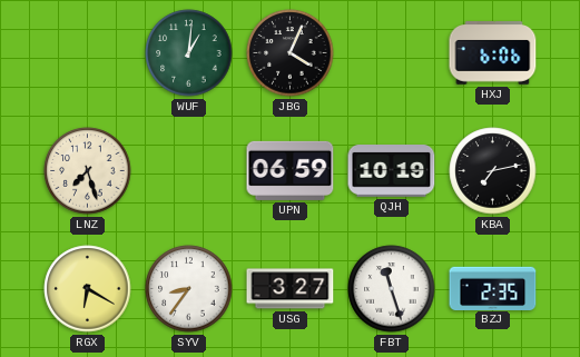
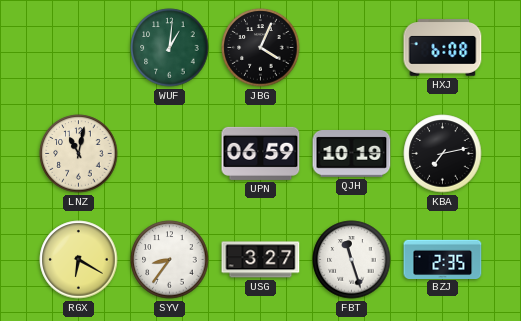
HXJ: 6:06 -> 6:08
LNZ: 7:27 -> 11:02
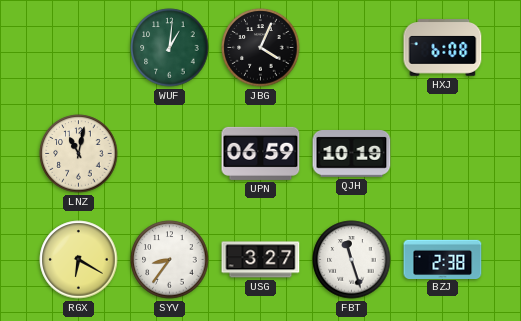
KBA: 7:13 -> none
BZJ: 2:35 -> 2:38
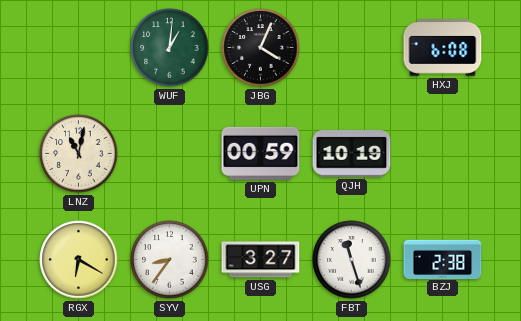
UPN: 06:59 -> 00:59
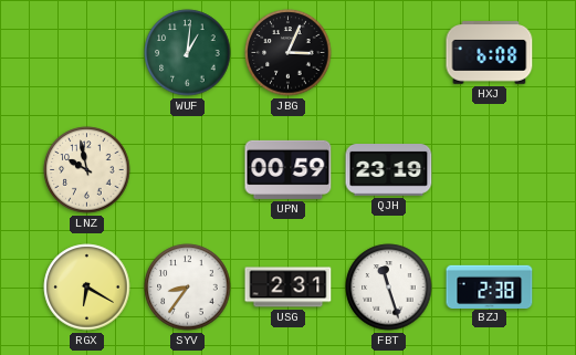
JBG: 4:04 -> 3:04
LNZ: 11:02 -> 9:58
QJH: 10:19 -> 23:19
USG: 3:27 -> 2:31
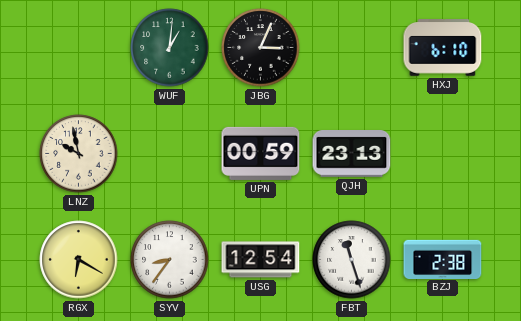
HXJ: 6:08 -> 6:10
QJH: 23:19 -> 23:13
USG: 2:31 -> 12:54
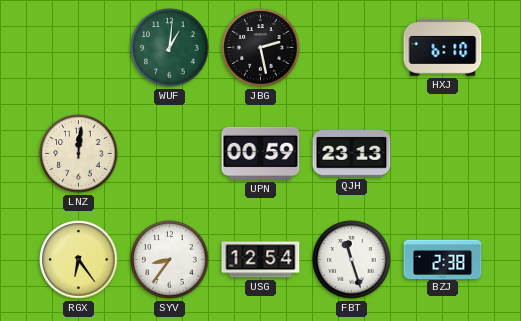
JBG: 3:04 -> 2:28
LNZ: 9:58 -> 12:01
RGX: 6:20 -> 6:24
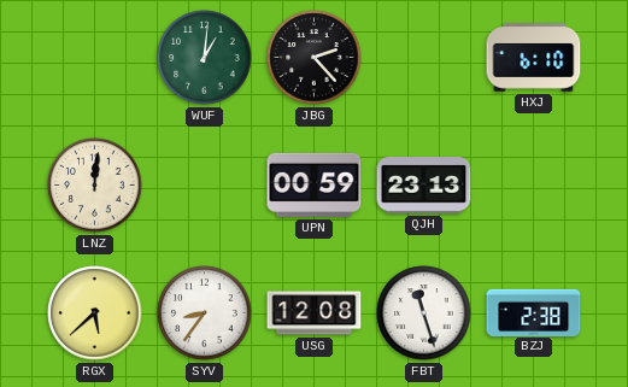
JBG: 2:28 -> 2:23
RGX: 6:24 -> 5:38
USG: 12:54 -> 12:08
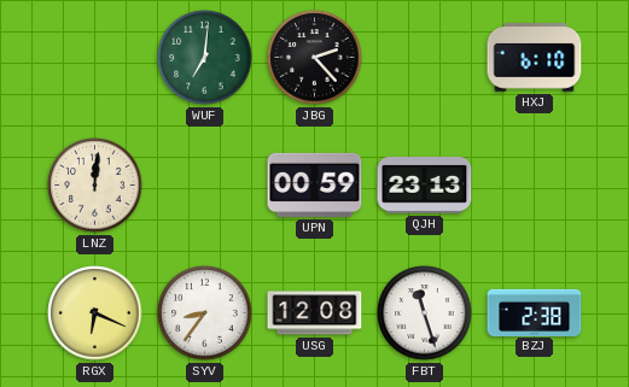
WUF: 1:01 -> 7:01
RGX: 5:38 -> 6:19
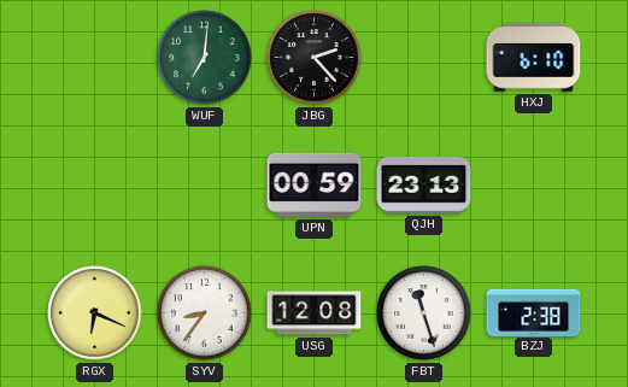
LNZ: 12:01 -> none
